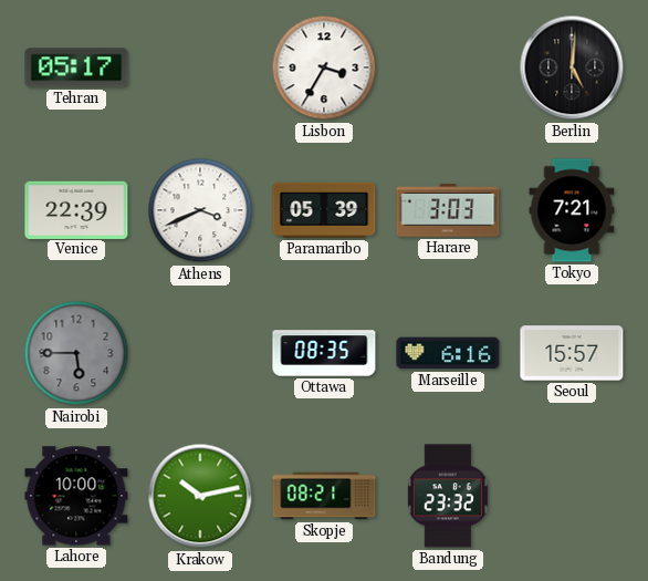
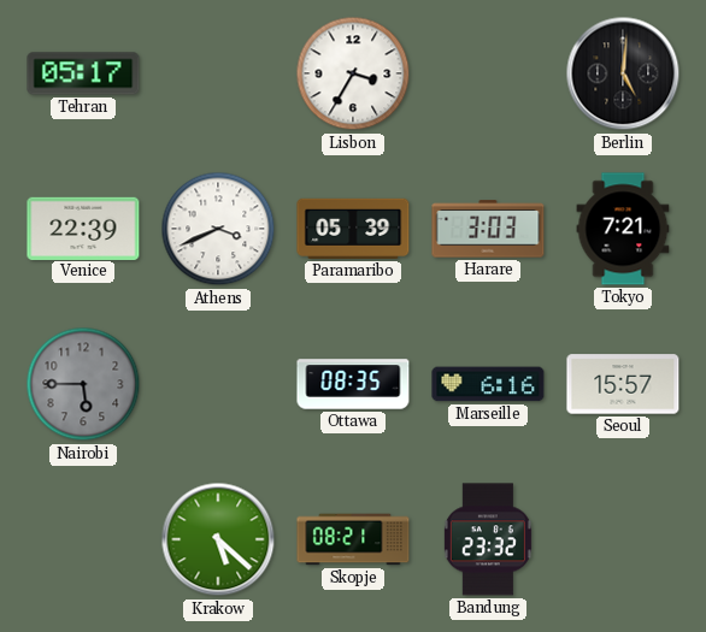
Lahore: 10:00 -> none
Krakow: 10:13 -> 5:22
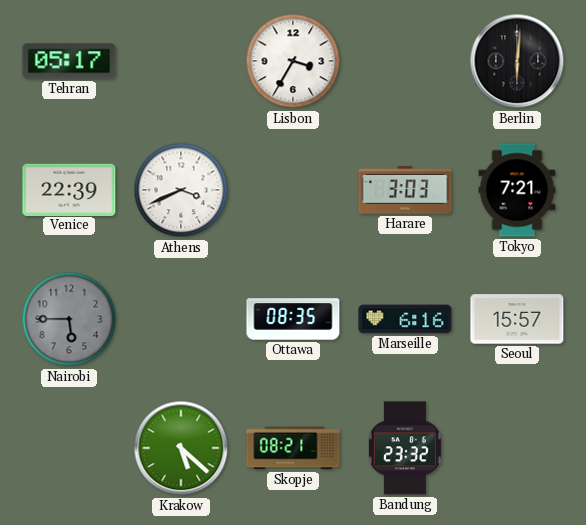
Berlin: 5:01 -> 6:01
Paramaribo: 05:39 -> none
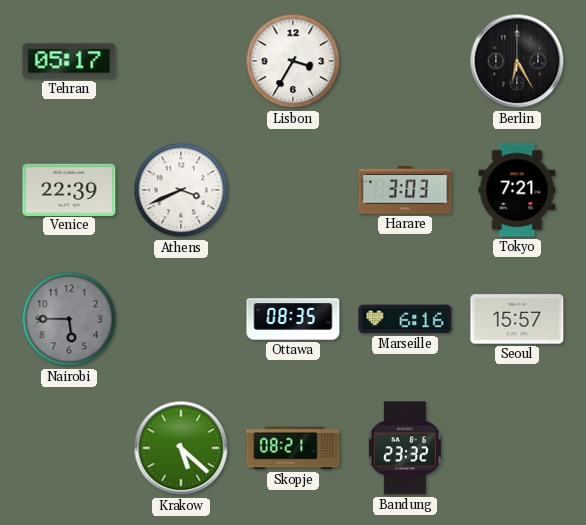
Berlin: 6:01 -> 6:25
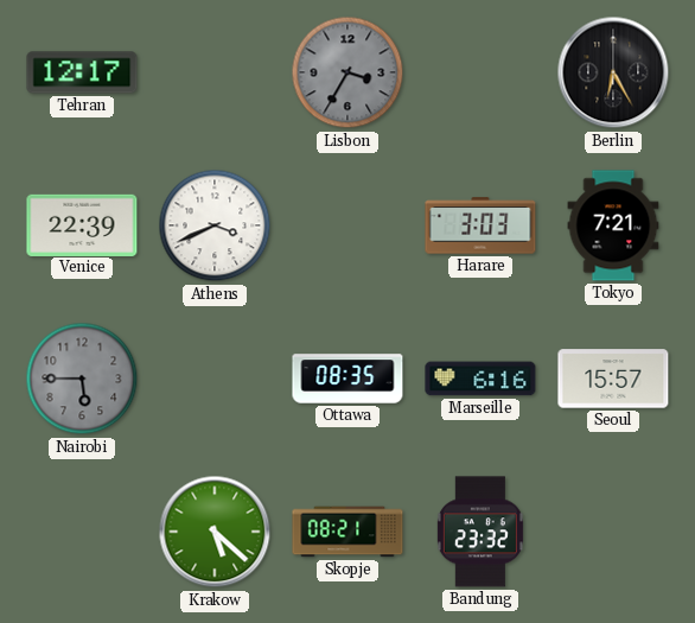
Tehran: 05:17 -> 12:17
Lisbon dial: white -> grey
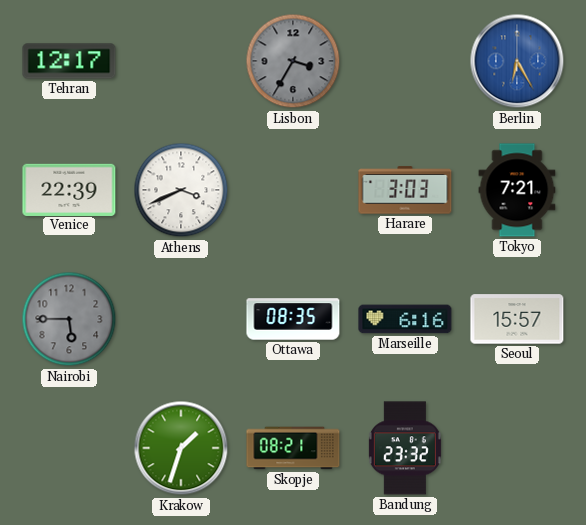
Berlin dial: black -> blue
Krakow: 5:22 -> 1:33
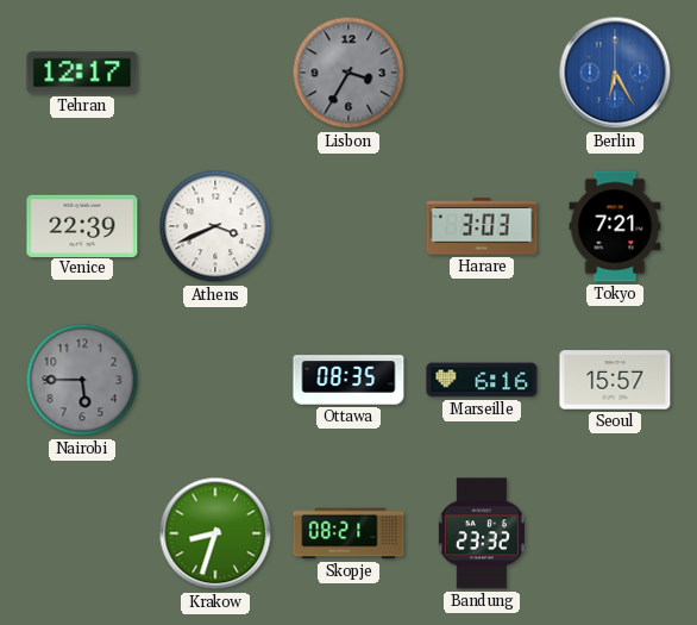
Krakow: 1:33 -> 8:33
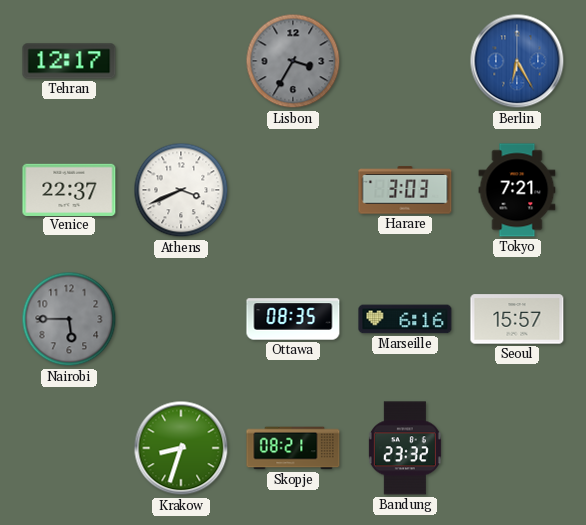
Venice: 22:39 -> 22:37
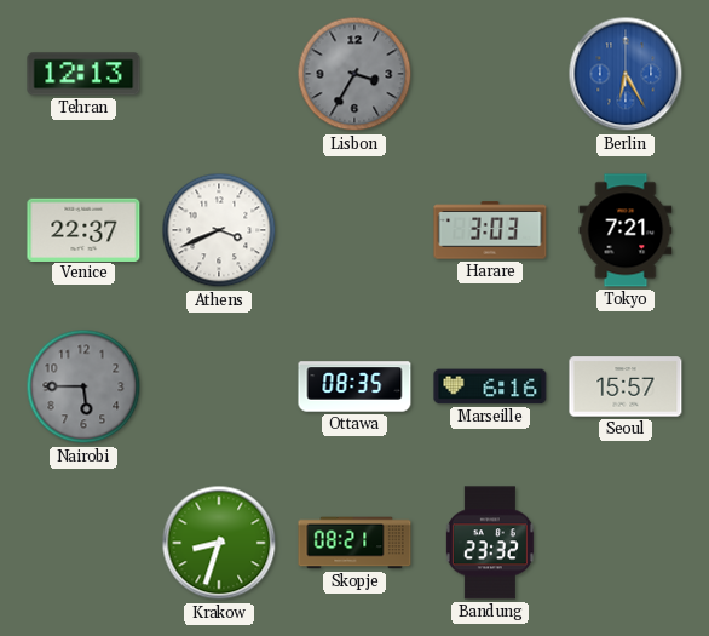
Tehran: 12:17 -> 12:13
